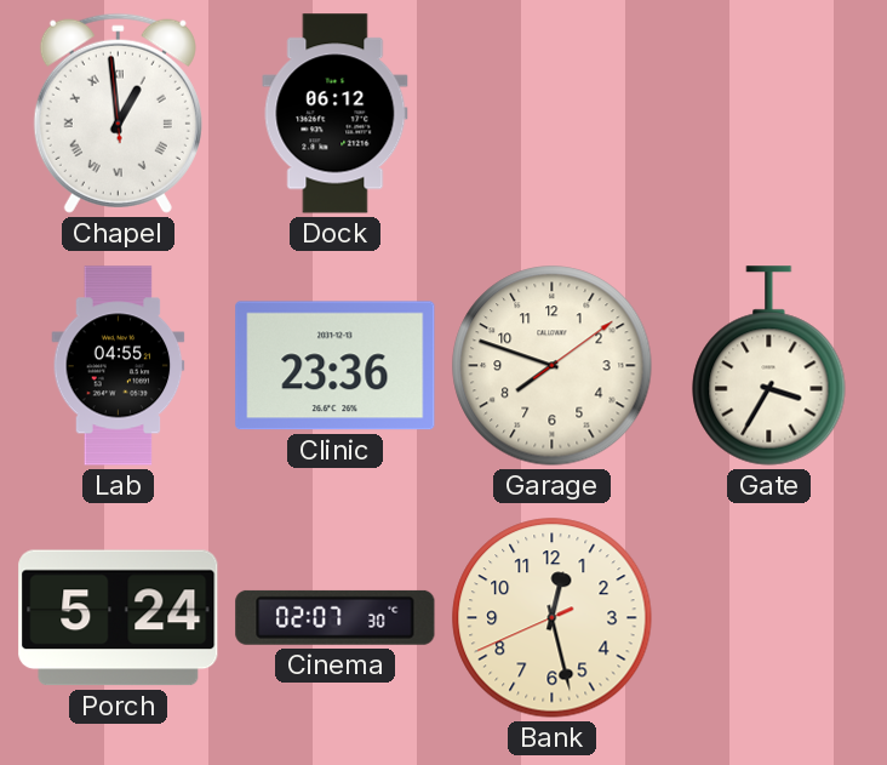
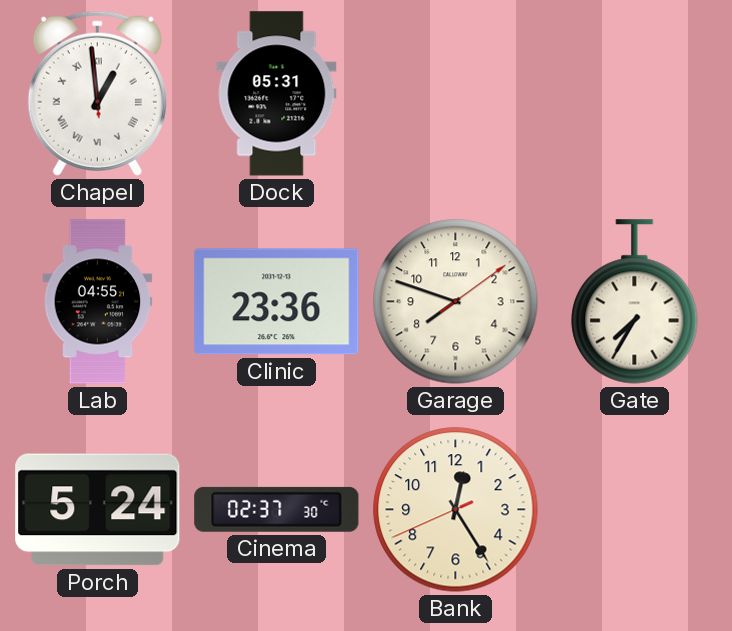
Dock: 06:12 -> 05:31
Gate: 3:35 -> 7:35
Cinema: 02:07 -> 02:37
Bank: 12:27 -> 12:24
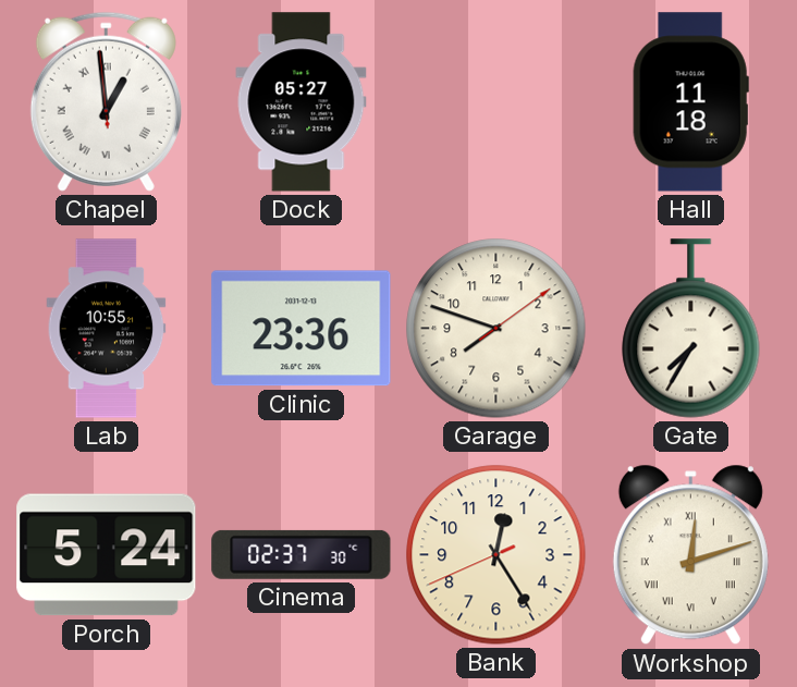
Dock: 05:31 -> 05:27
Hall: none -> 11:18
Lab: 04:55 -> 10:55
Workshop: none -> 12:12
